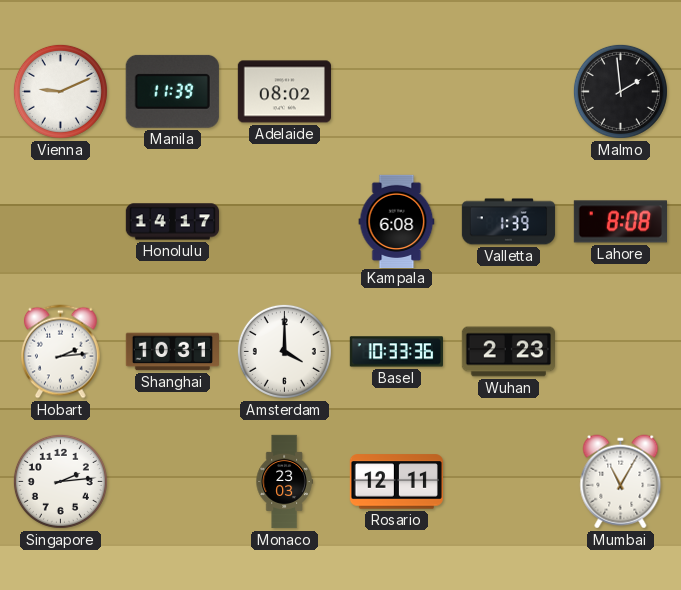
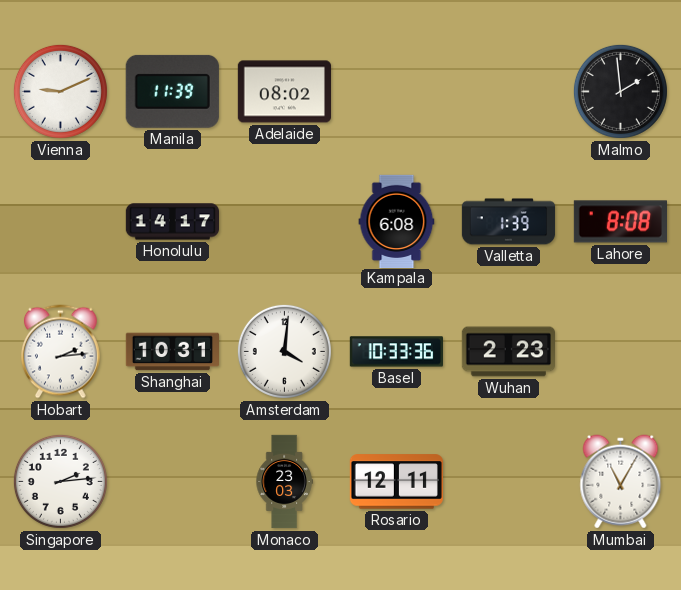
Amsterdam: 4:00 -> 4:01
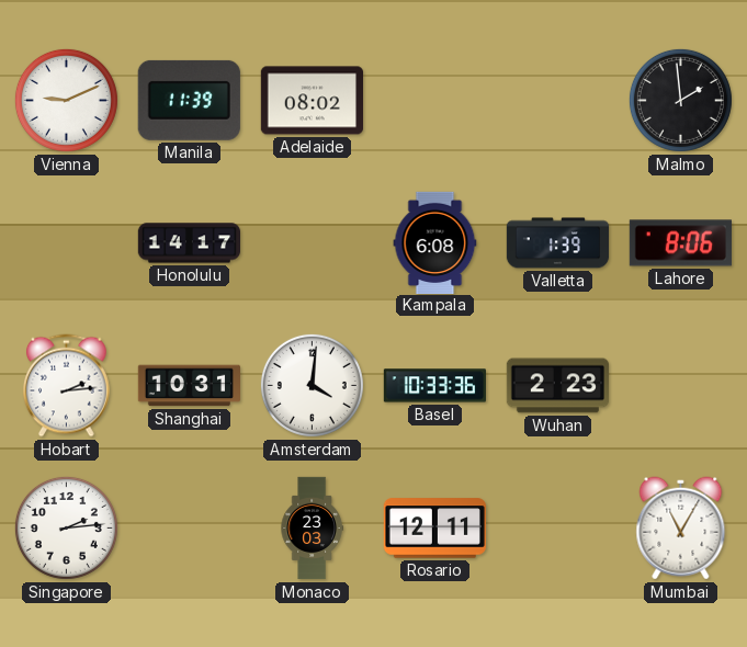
Lahore: 8:08 -> 8:06
